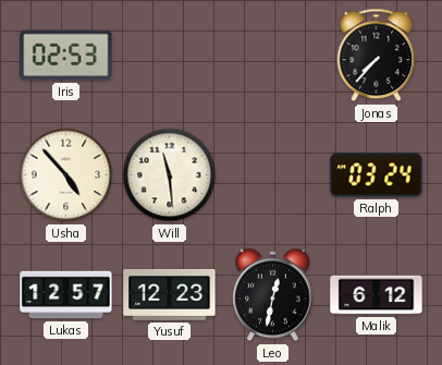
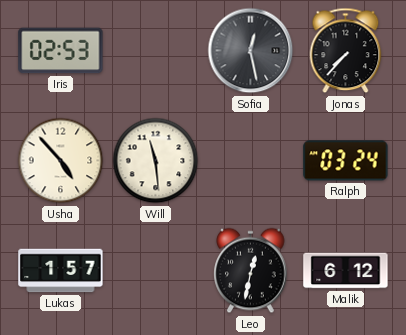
Sofia: none -> 12:28
Lukas: 12:57 -> 1:57
Yusuf: 12:23 -> none
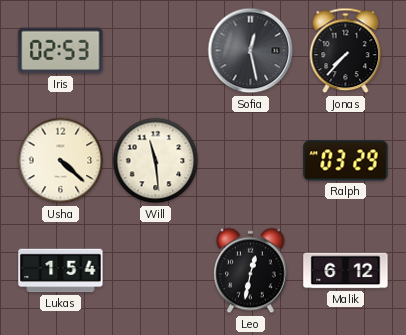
Usha: 4:53 -> 4:22
Ralph: 03:24 -> 03:29
Lukas: 1:57 -> 1:54
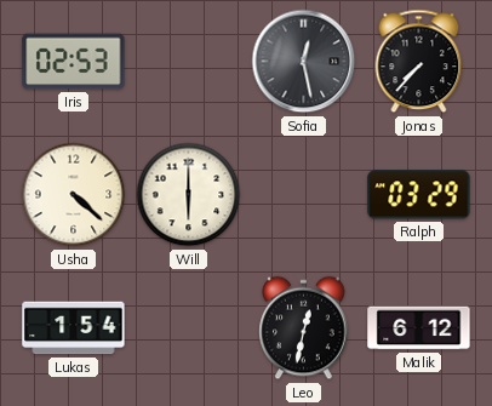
Will: 11:29 -> 6:00
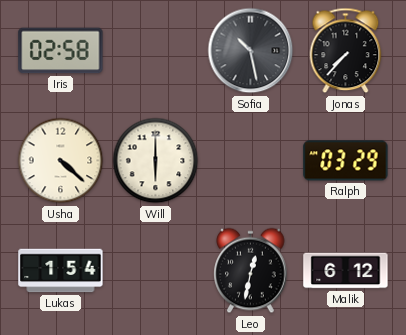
Iris: 02:53 -> 02:58
Sofia: 12:28 -> 10:28
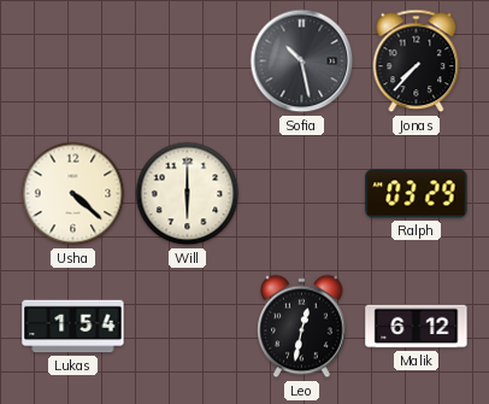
Iris: 02:58 -> none
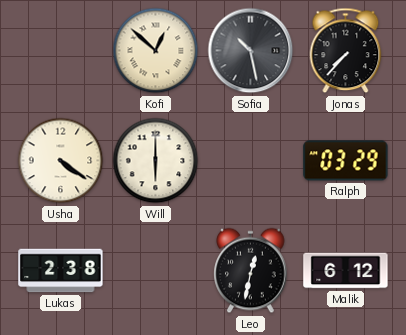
Kofi: none -> 12:52
Usha: 4:22 -> 4:21
Lukas: 1:54 -> 2:38
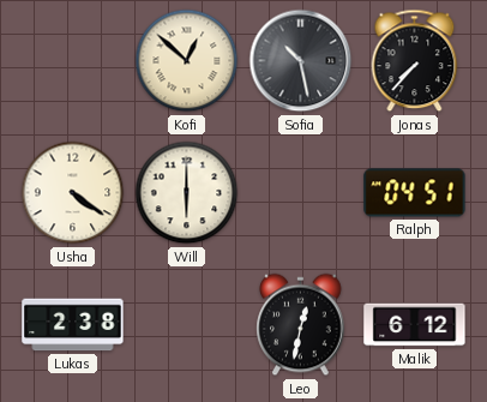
Ralph: 03:29 -> 04:51
